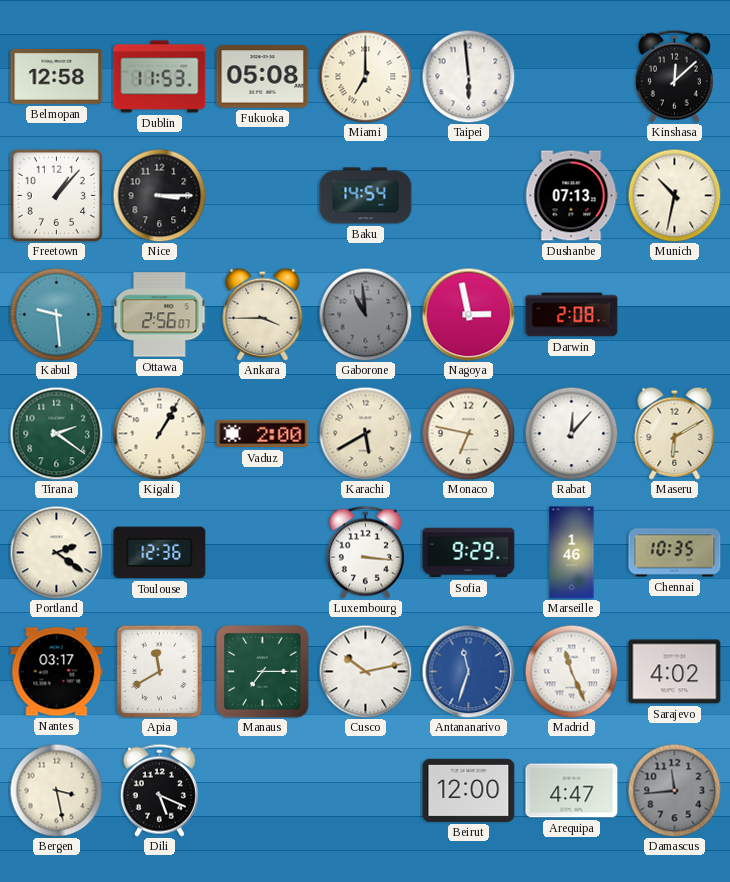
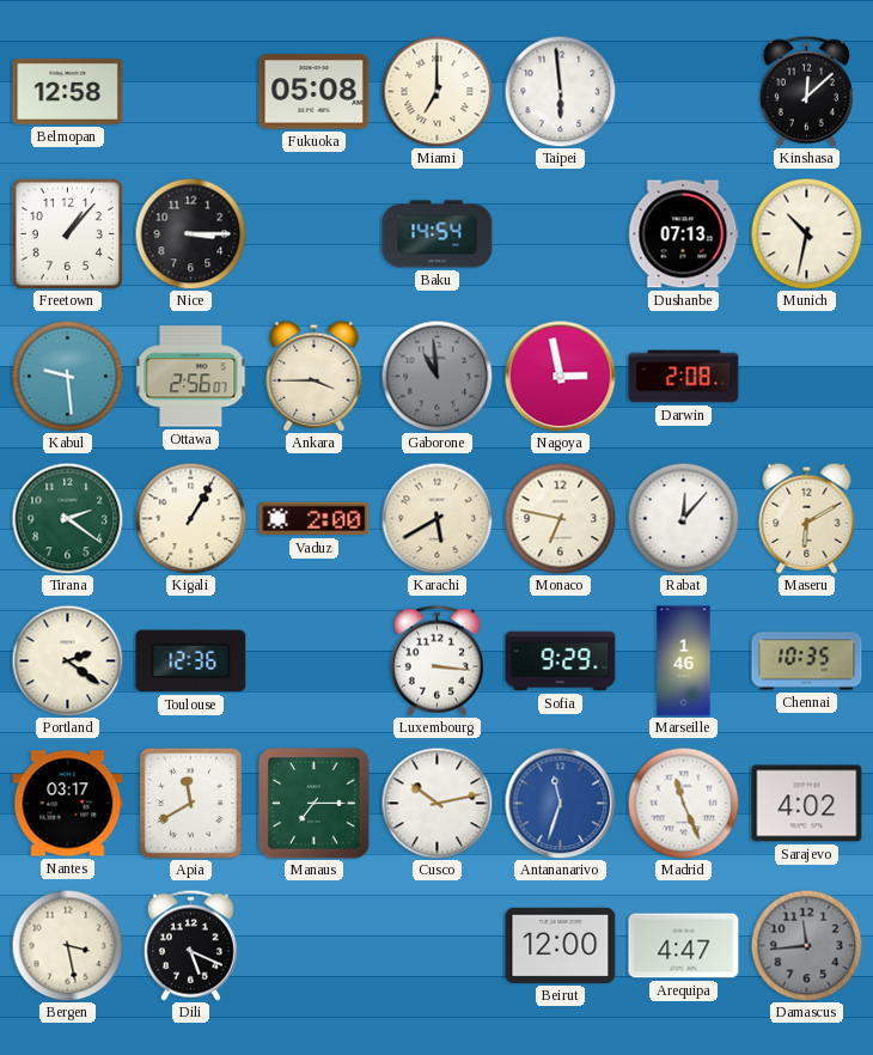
Dublin: 11:53 -> none
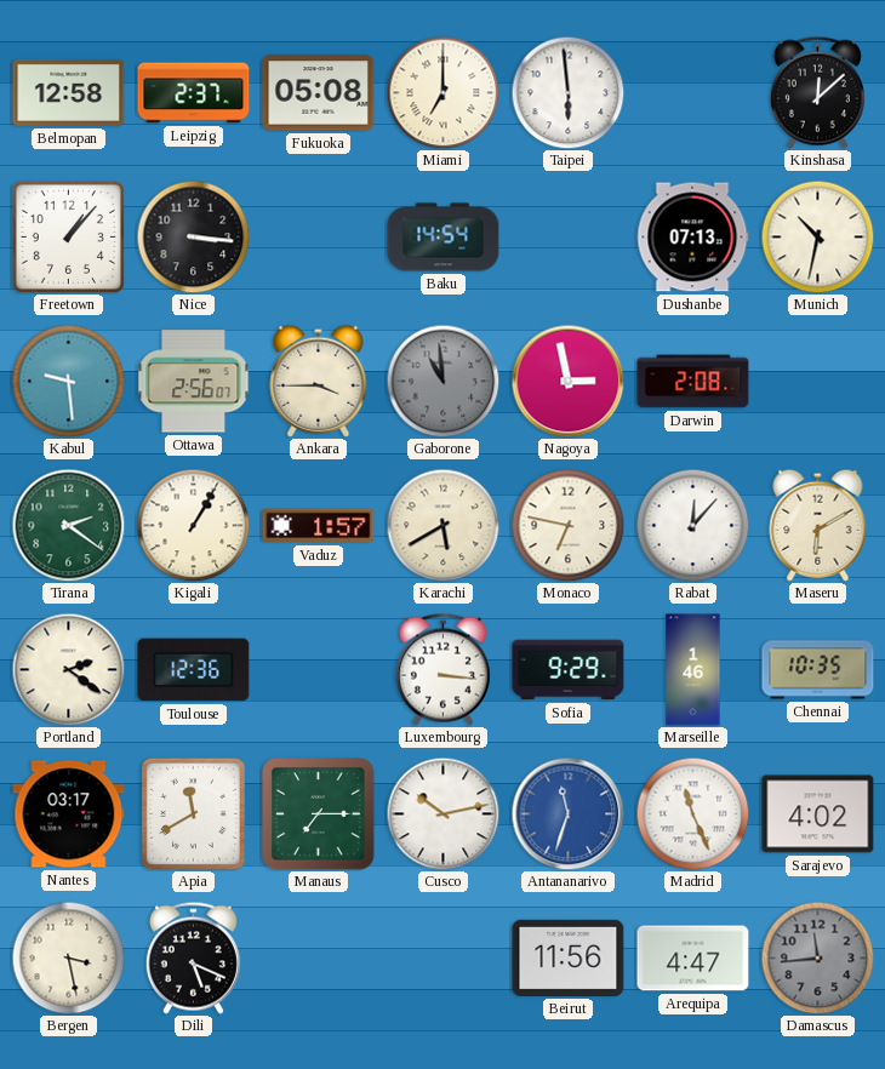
Leipzig: none -> 2:37
Nice: 3:15 -> 3:16
Vaduz: 2:00 -> 1:57
Beirut: 12:00 -> 11:56
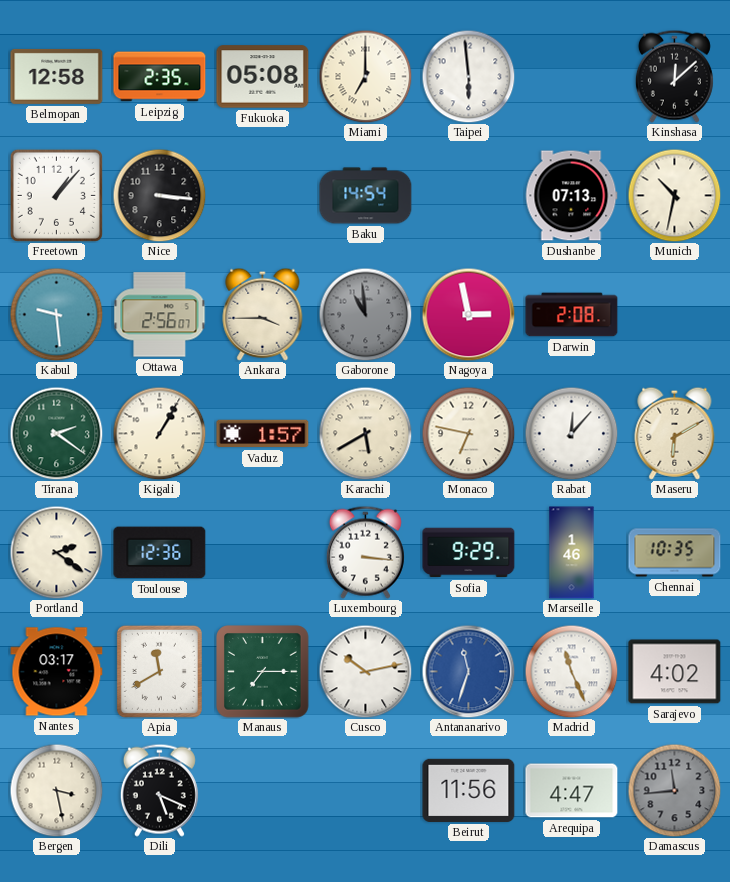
Leipzig: 2:37 -> 2:35
